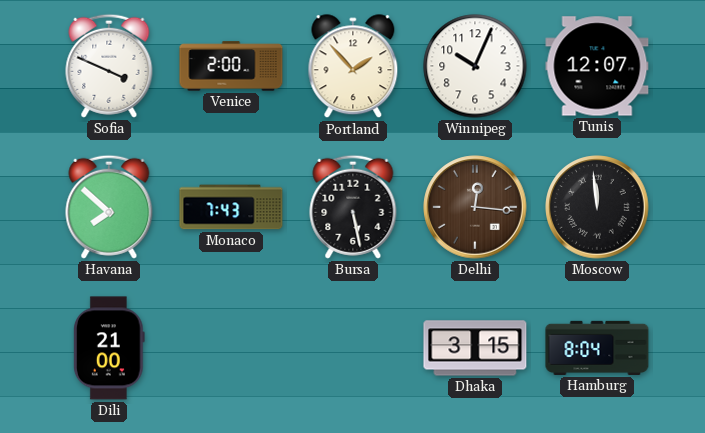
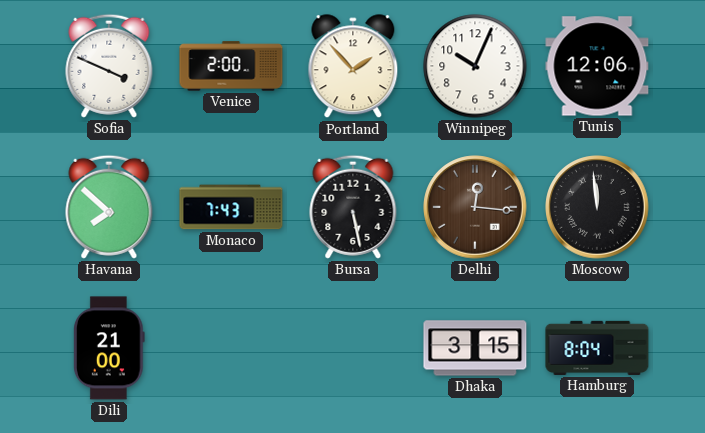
Tunis: 12:07 -> 12:06
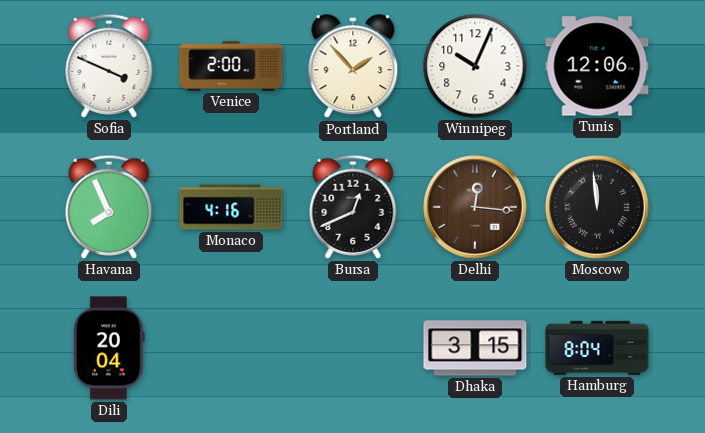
Havana: 7:52 -> 7:56
Monaco: 7:43 -> 4:16
Bursa: 5:28 -> 12:41
Dili: 21:00 -> 20:04
